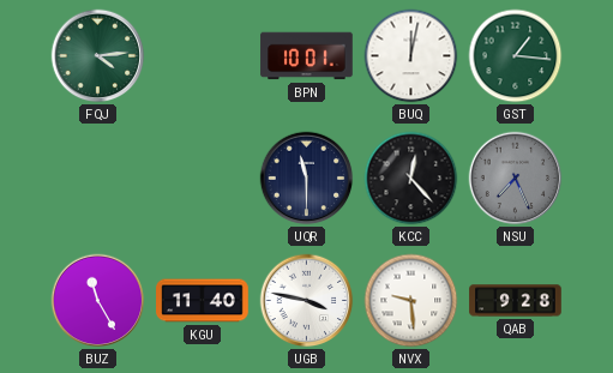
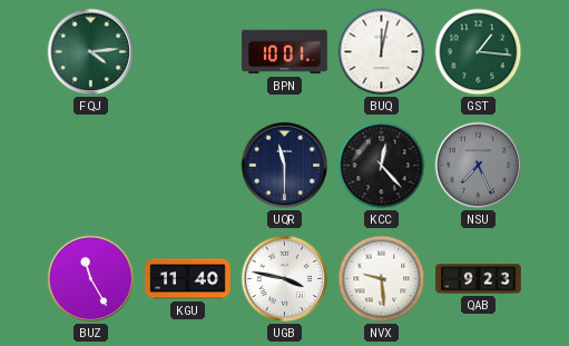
QAB: 9:28 -> 9:23
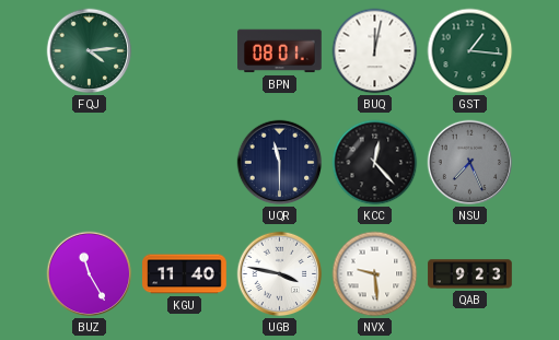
BPN: 10:01 -> 08:01
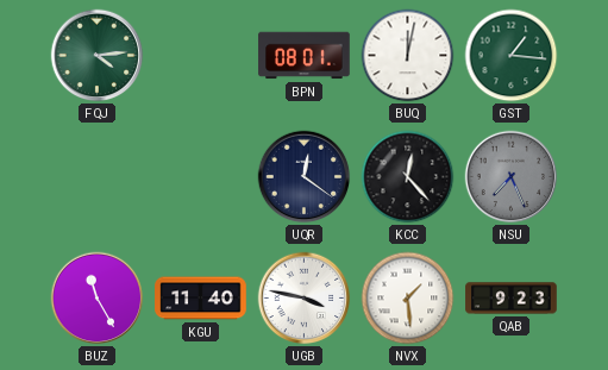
UQR: 11:30 -> 12:21
NVX: 9:29 -> 1:29
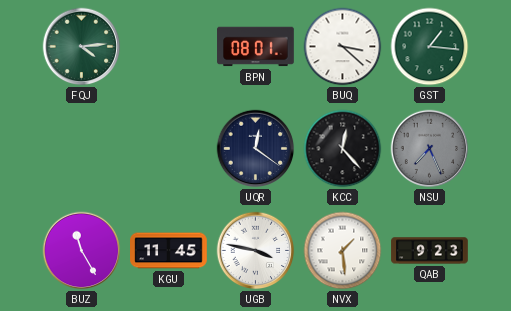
BUQ: 12:02 -> 3:22
KGU: 11:40 -> 11:45
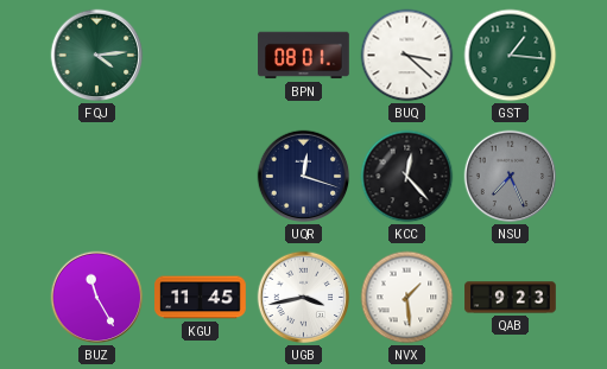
UQR: 12:21 -> 12:18
UGB: 3:47 -> 3:43
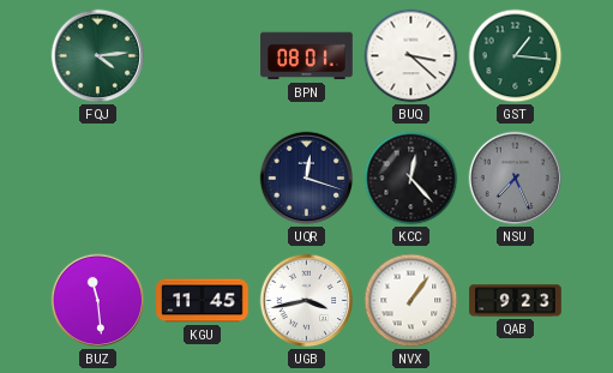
BUZ: 11:25 -> 11:29
NVX: 1:29 -> 1:06
